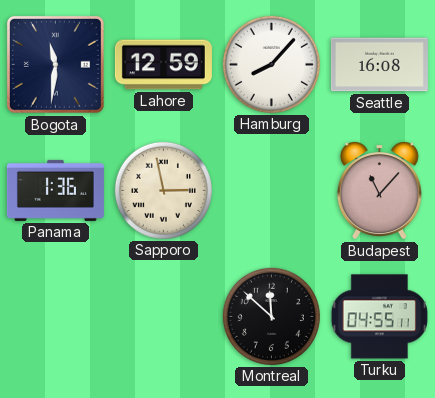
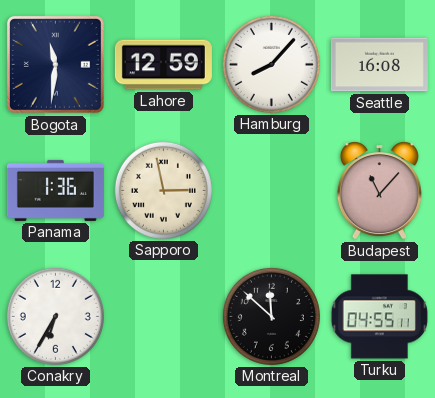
Conakry: none -> 6:35
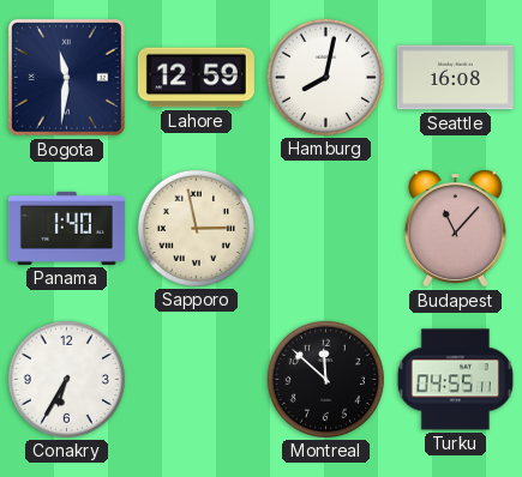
Hamburg: 8:07 -> 8:02
Panama: 1:36 -> 1:40
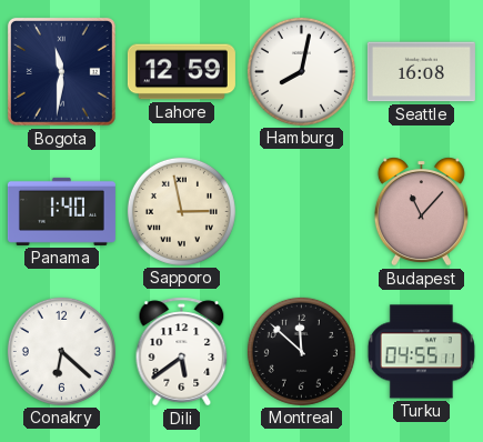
Conakry: 6:35 -> 6:22
Dili: none -> 5:39
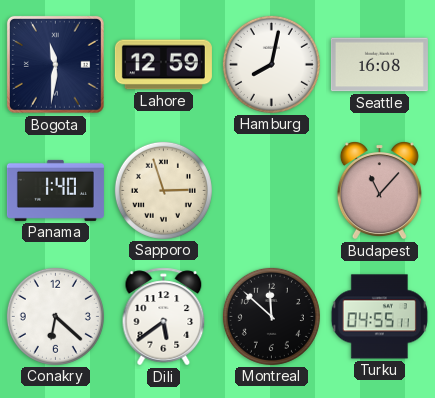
Sapporo: 2:58 -> 2:57
